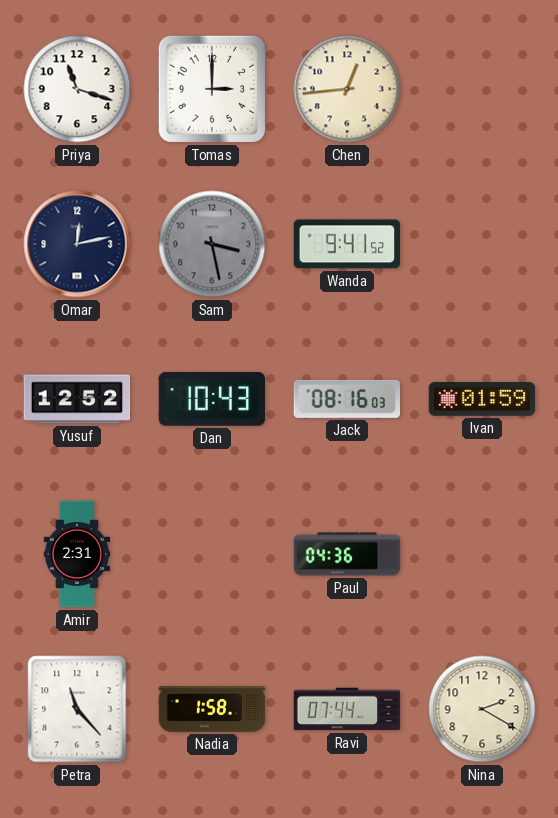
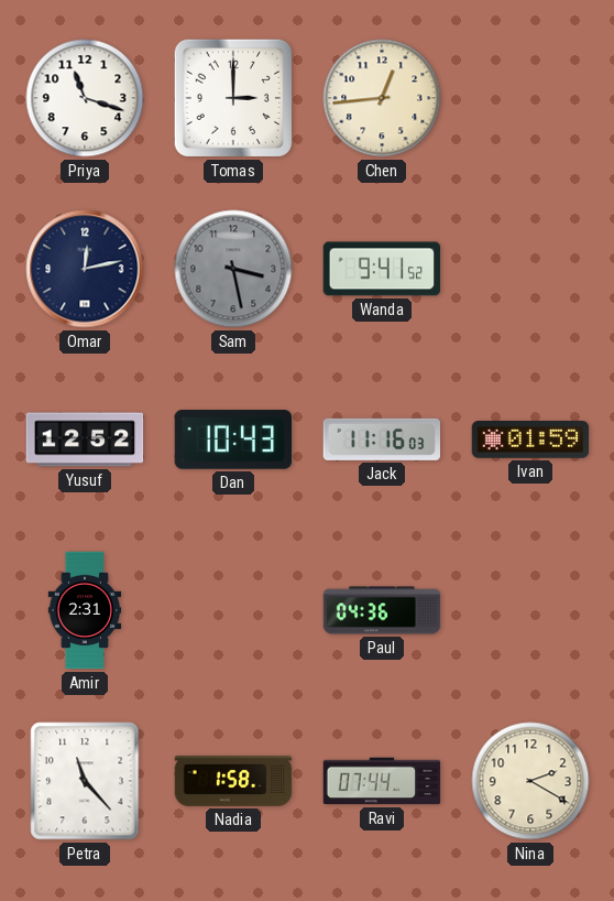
Jack: 08:16 -> 11:16
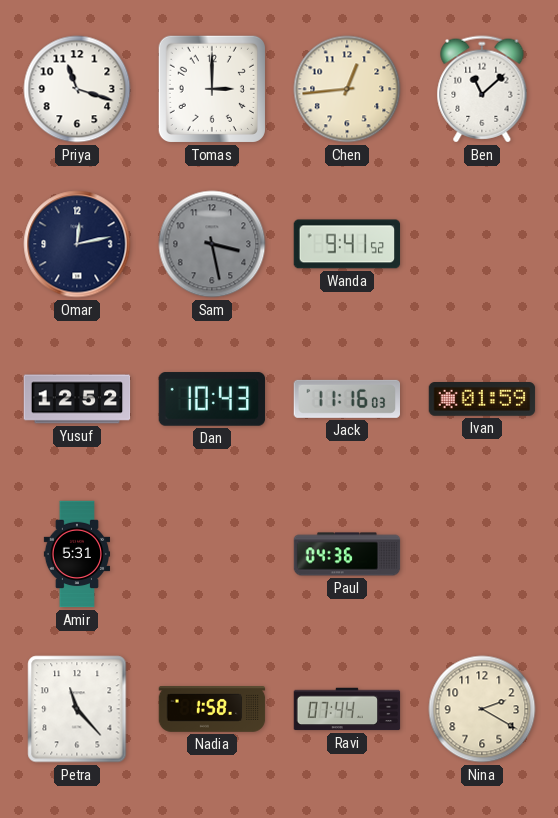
Ben: none -> 11:08
Amir: 2:31 -> 5:31
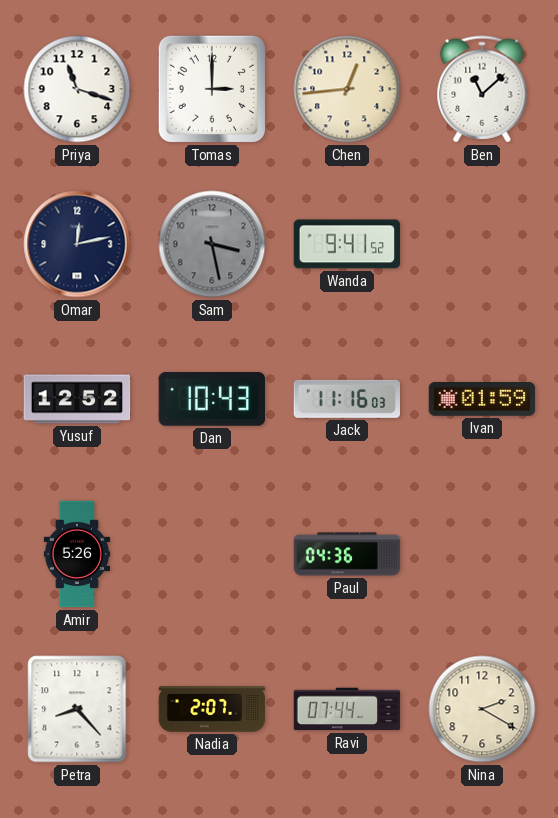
Amir: 5:31 -> 5:26
Petra: 11:23 -> 8:23
Nadia: 1:58 -> 2:07
